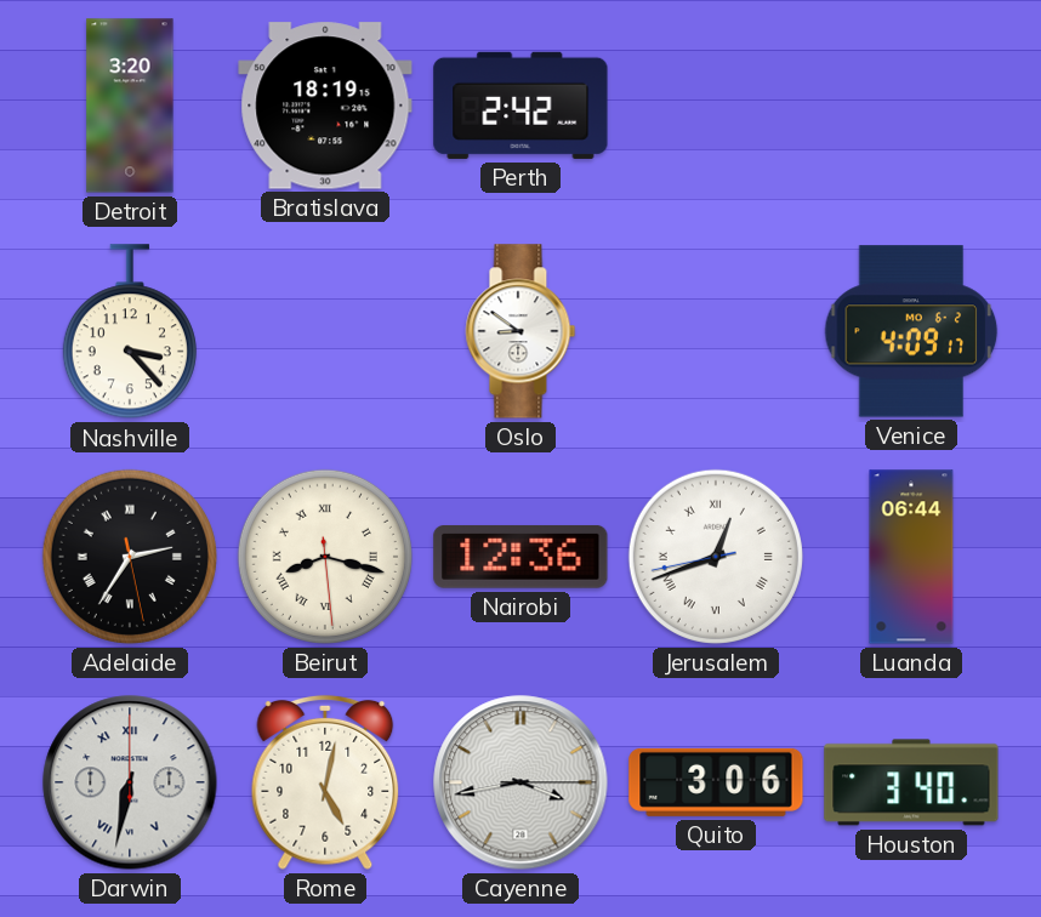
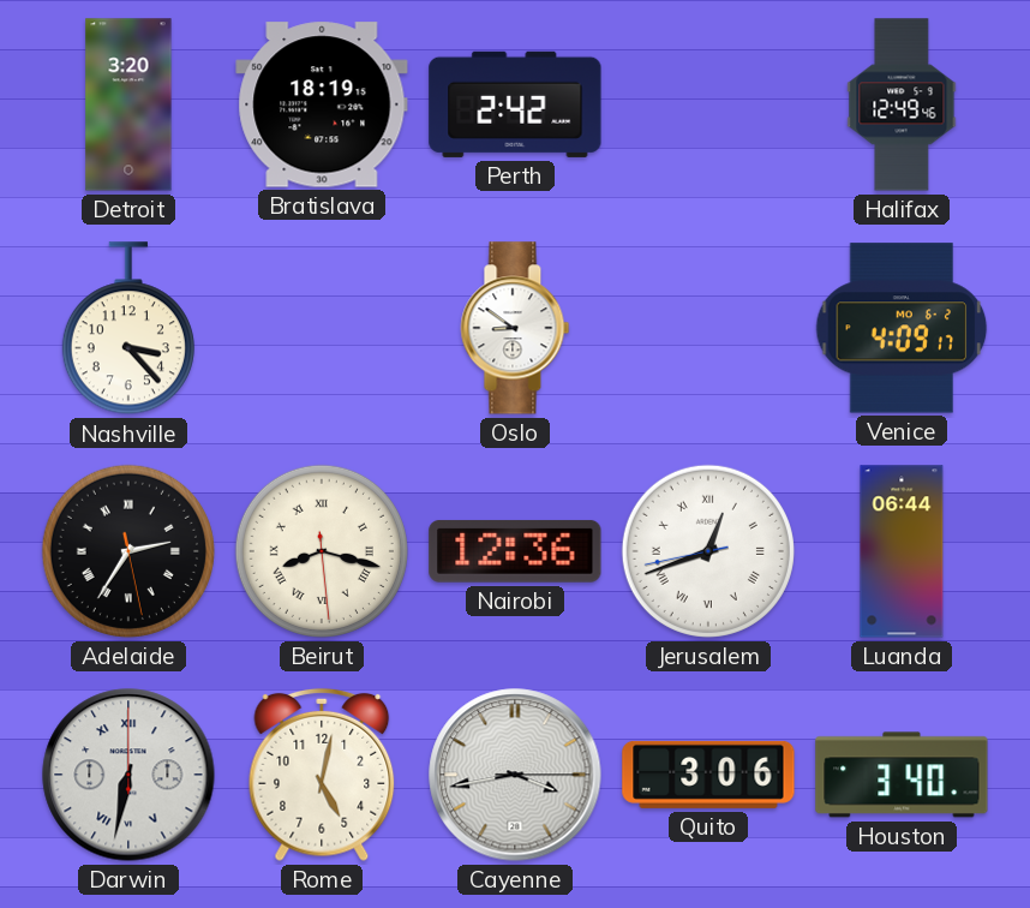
Halifax: none -> 12:49
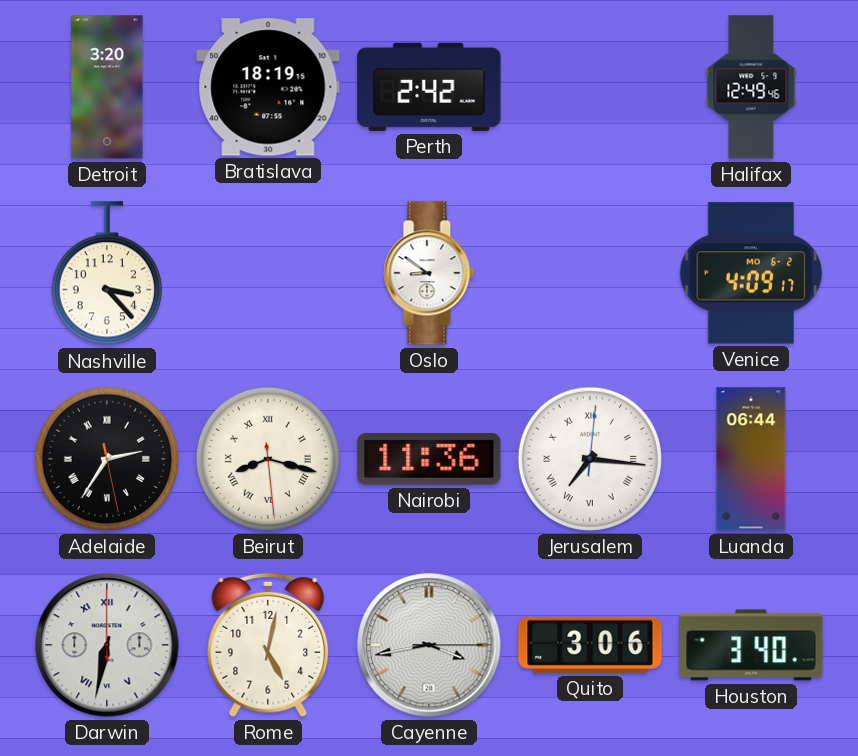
Nairobi: 12:36 -> 11:36
Jerusalem: 12:41 -> 7:16
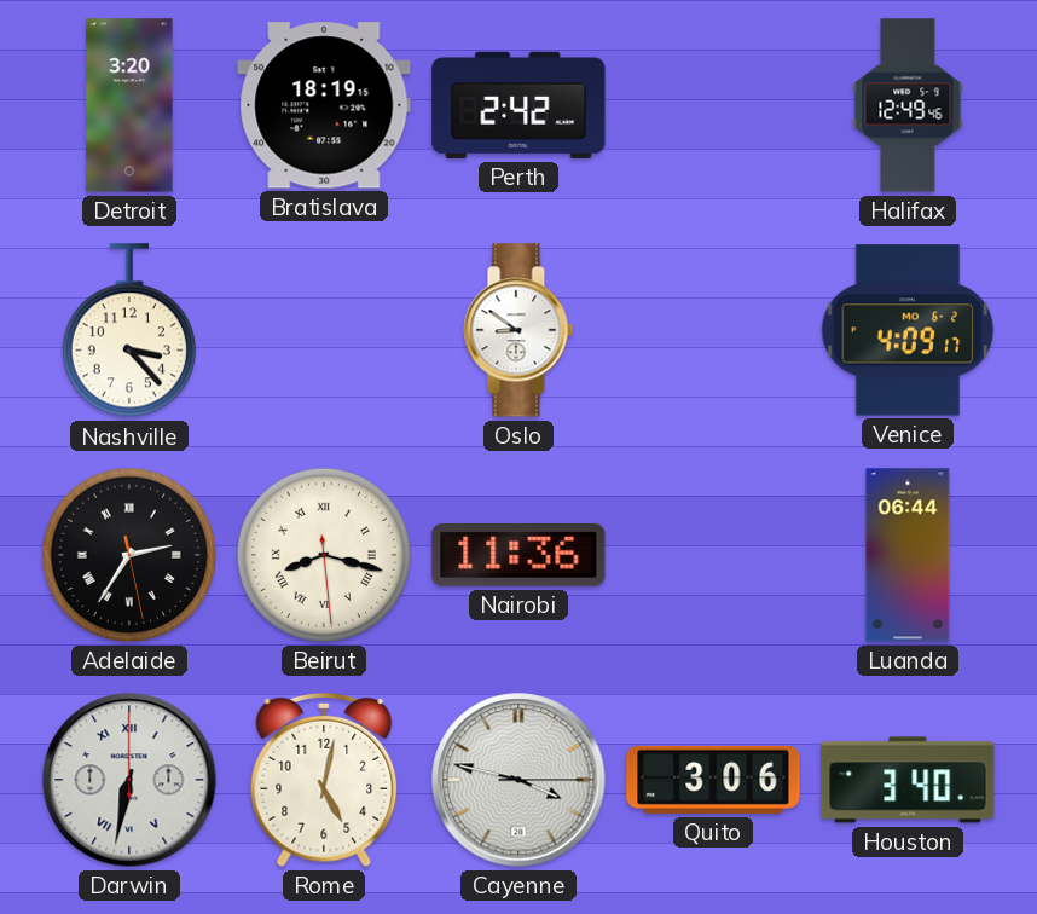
Jerusalem: 7:16 -> none
Cayenne: 3:43 -> 3:47
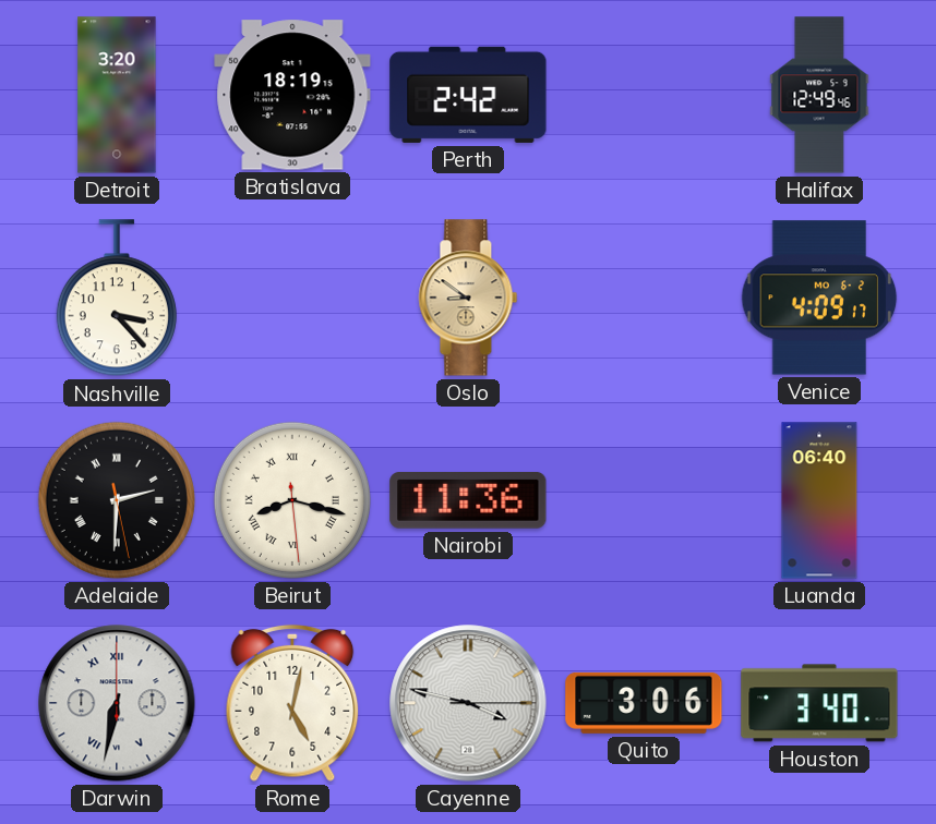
Oslo dial: white -> champagne
Adelaide: 2:35 -> 2:30
Luanda: 06:44 -> 06:40
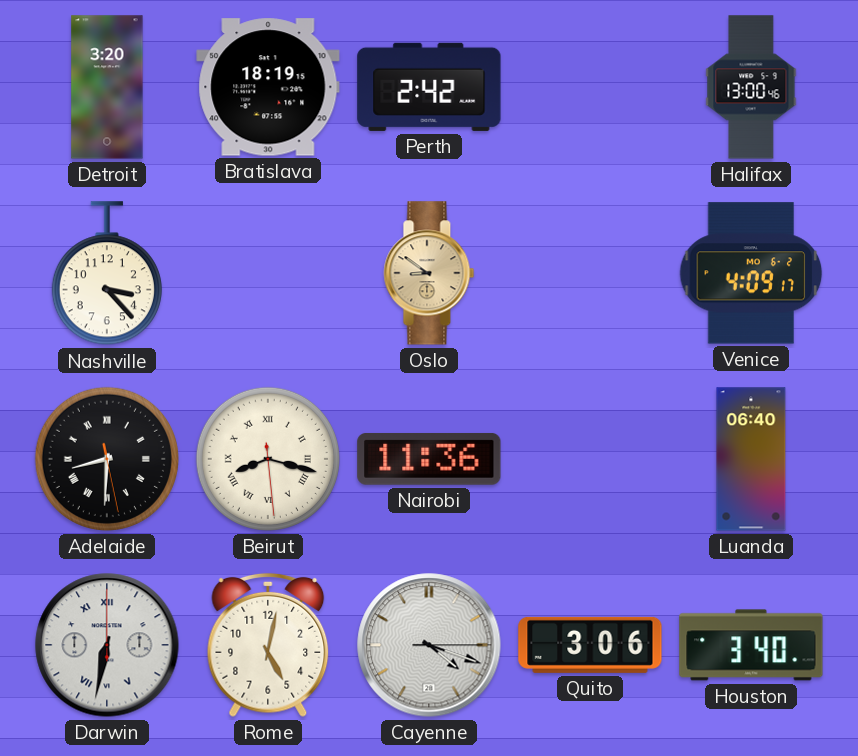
Halifax: 12:49 -> 13:00
Adelaide: 2:30 -> 8:30
Cayenne: 3:47 -> 4:18
